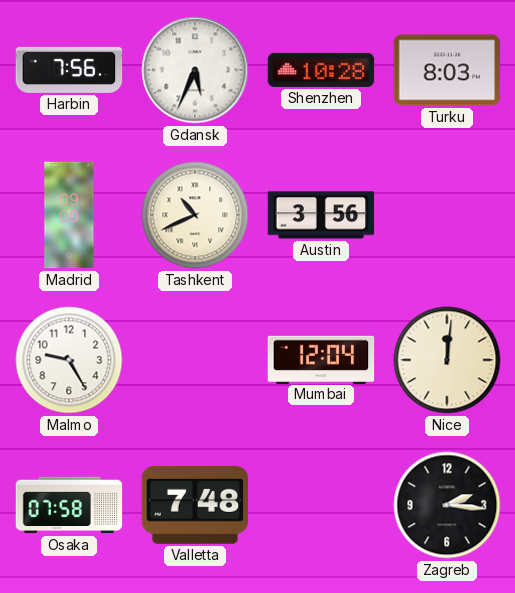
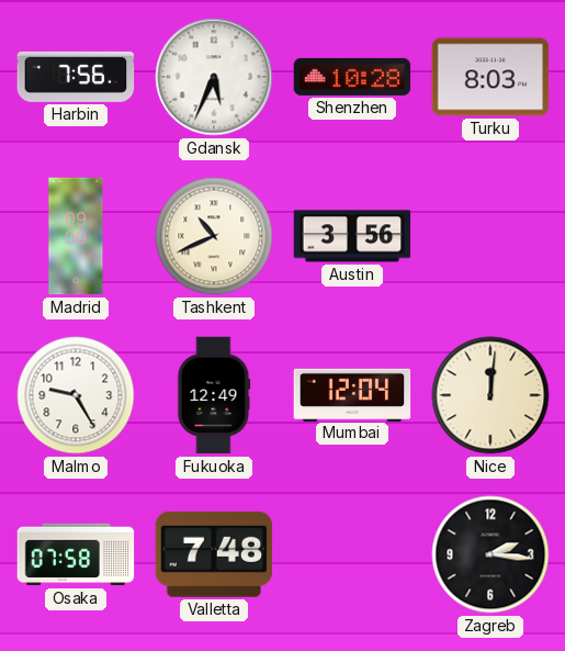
Fukuoka: none -> 12:49
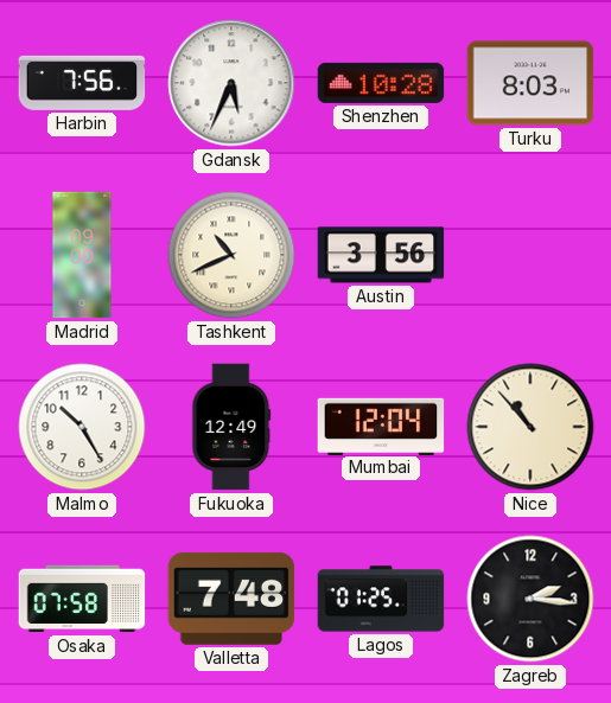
Malmo: 9:25 -> 10:25
Nice: 12:01 -> 10:53
Lagos: none -> 01:25
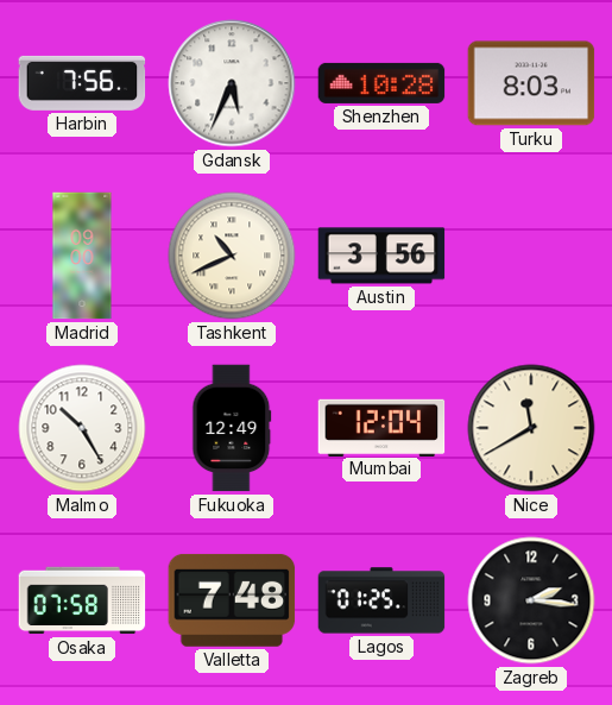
Nice: 10:53 -> 11:40
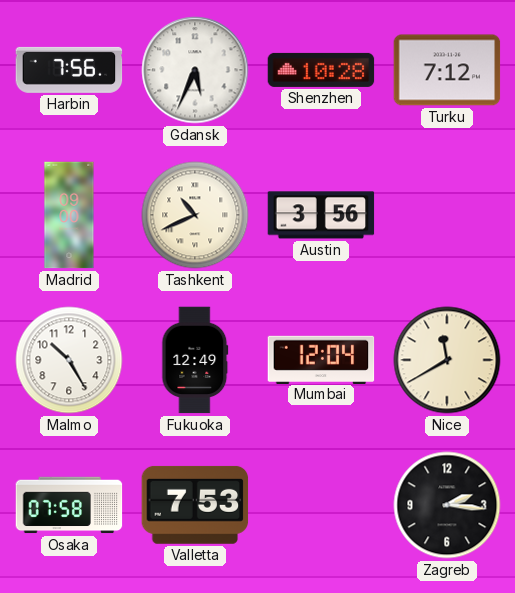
Turku: 8:03 -> 7:12
Valletta: 7:48 -> 7:53
Lagos: 01:25 -> none
